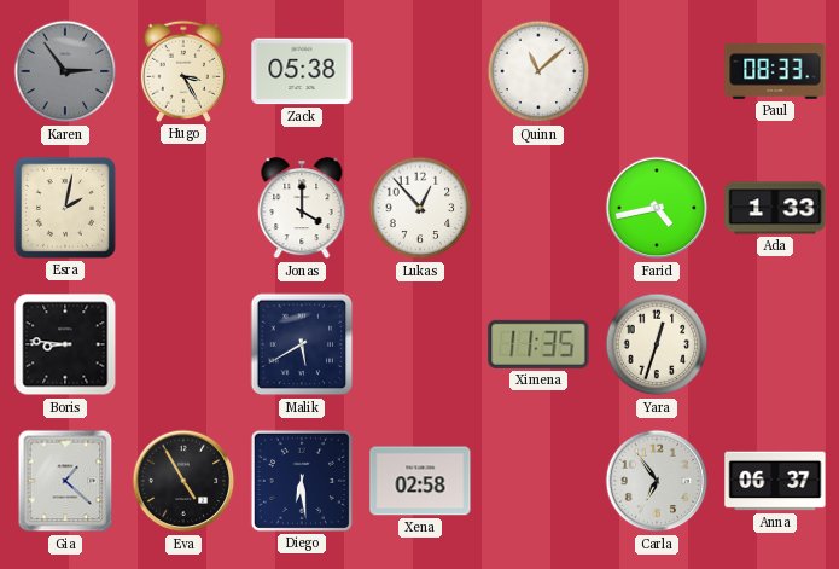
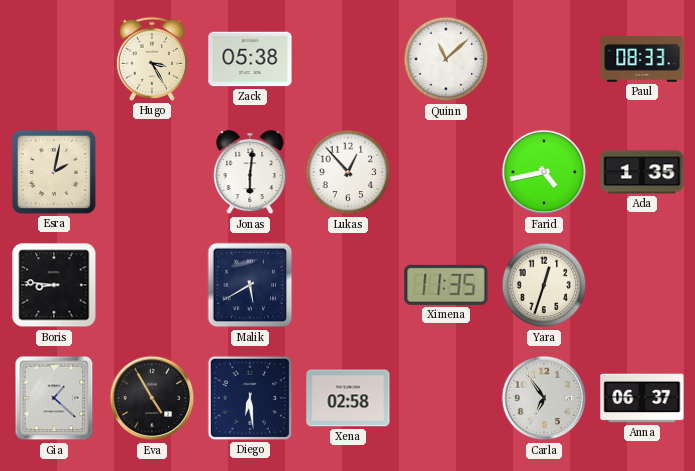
Karen: 2:54 -> none
Jonas: 4:00 -> 6:01
Ada: 1:33 -> 1:35
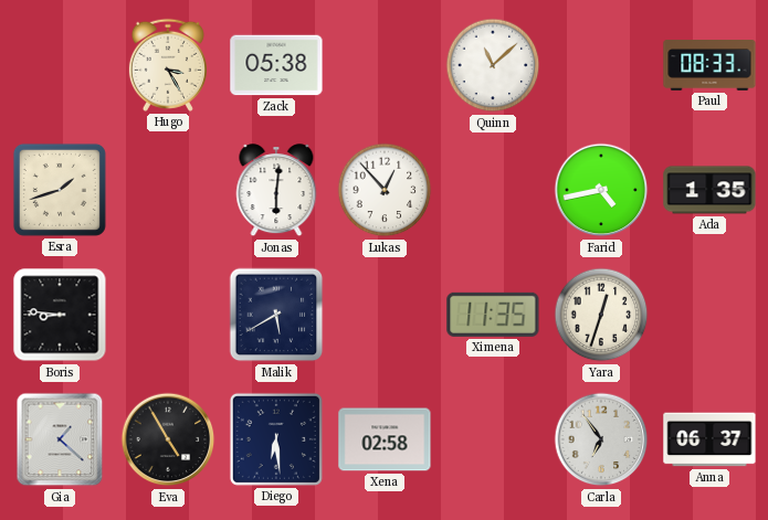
Esra: 2:02 -> 1:42
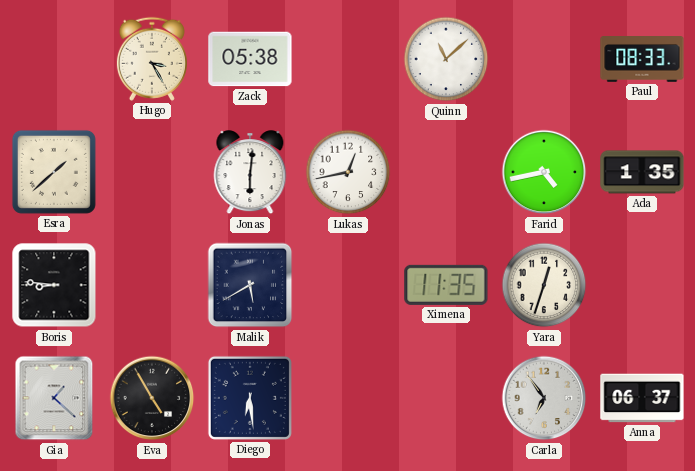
Esra: 1:42 -> 1:38
Lukas: 12:53 -> 12:43
Xena: 02:58 -> none
